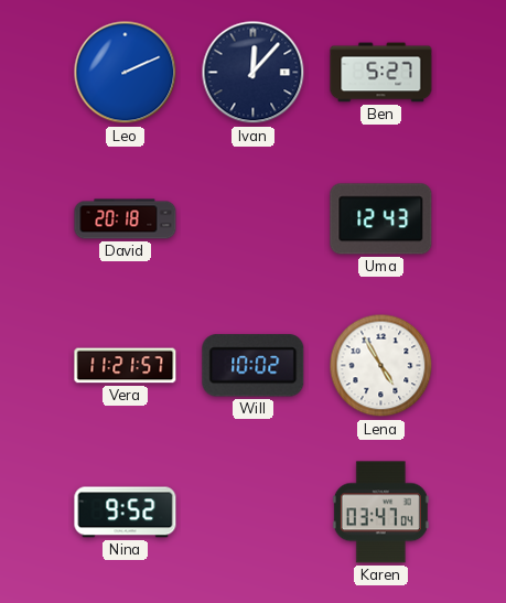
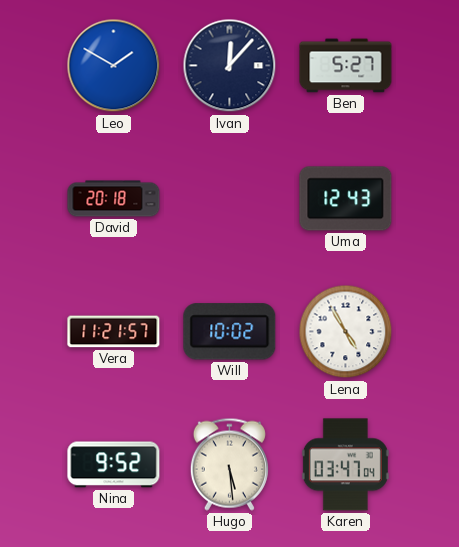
Leo: 2:11 -> 1:50
Hugo: none -> 5:29
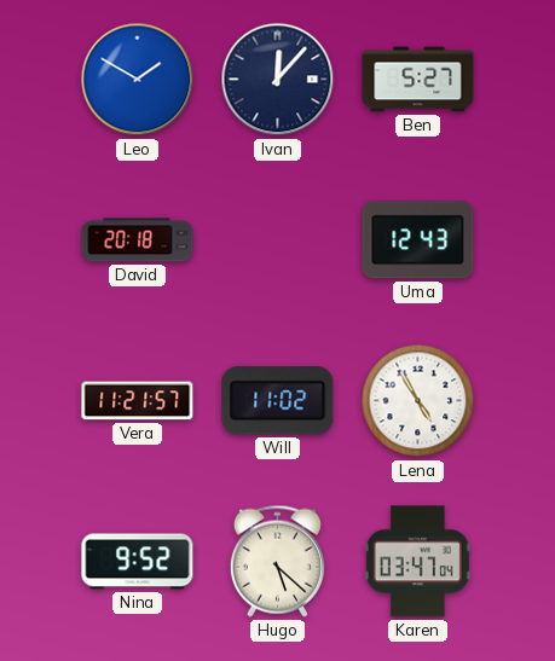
Will: 10:02 -> 11:02
Hugo: 5:29 -> 5:22
